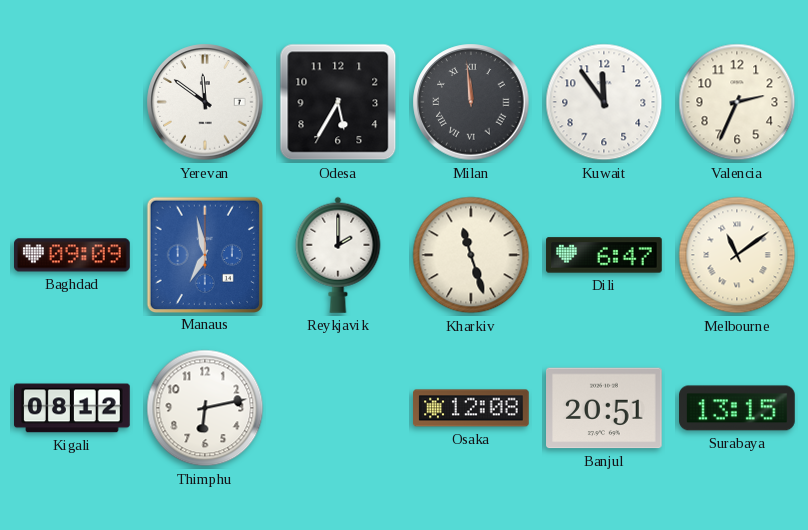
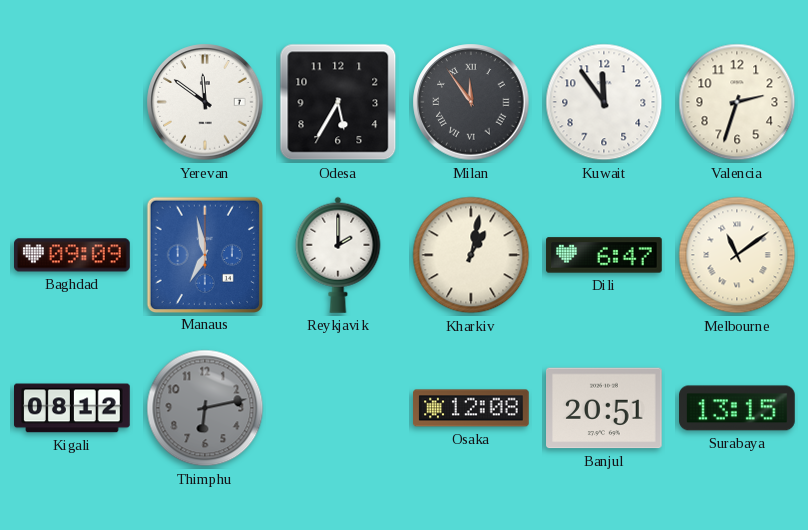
Milan: 11:59 -> 11:54
Valencia: 2:34 -> 2:33
Kharkiv: 11:27 -> 1:02
Thimphu dial: white -> grey
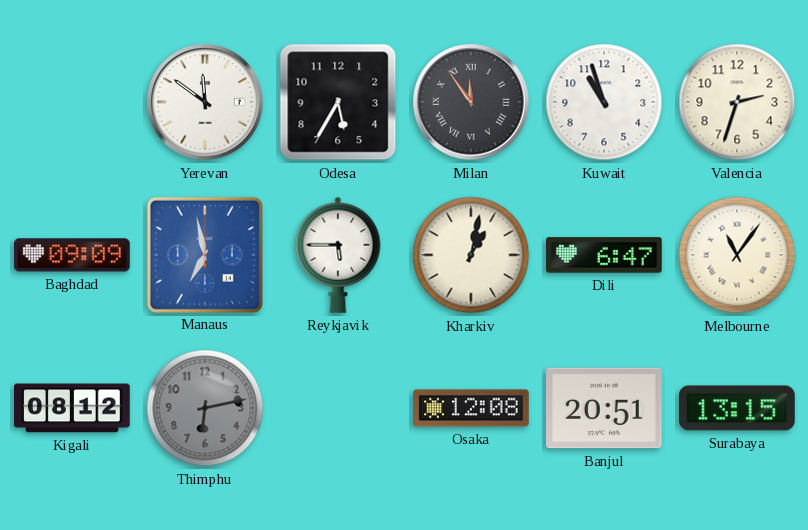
Kuwait: 11:54 -> 10:57
Reykjavik: 2:00 -> 5:45
Melbourne: 11:09 -> 11:06
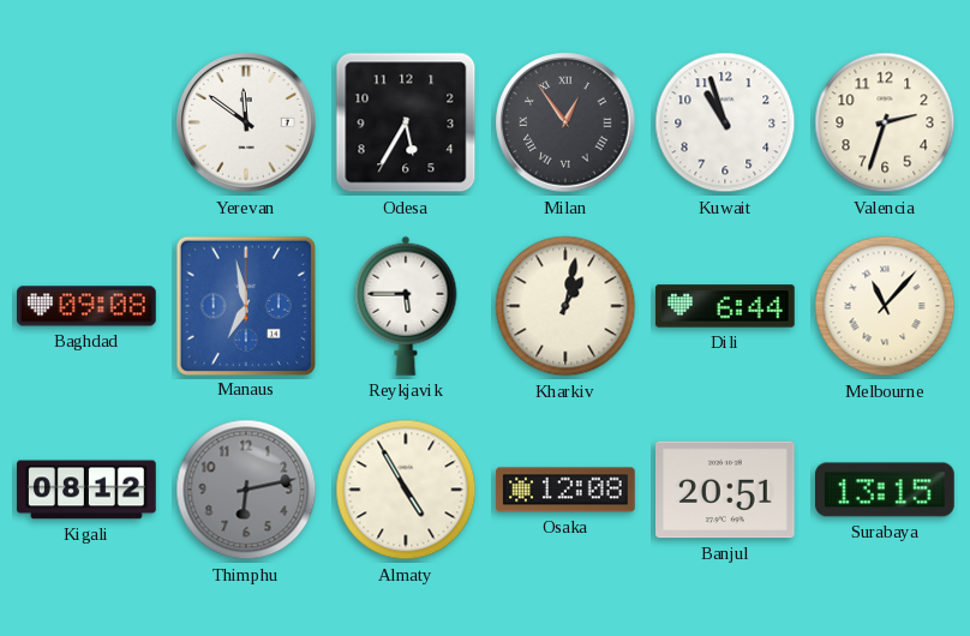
Milan: 11:54 -> 12:54
Baghdad: 09:09 -> 09:08
Dili: 6:47 -> 6:44
Melbourne: 11:06 -> 11:07
Almaty: none -> 4:55
